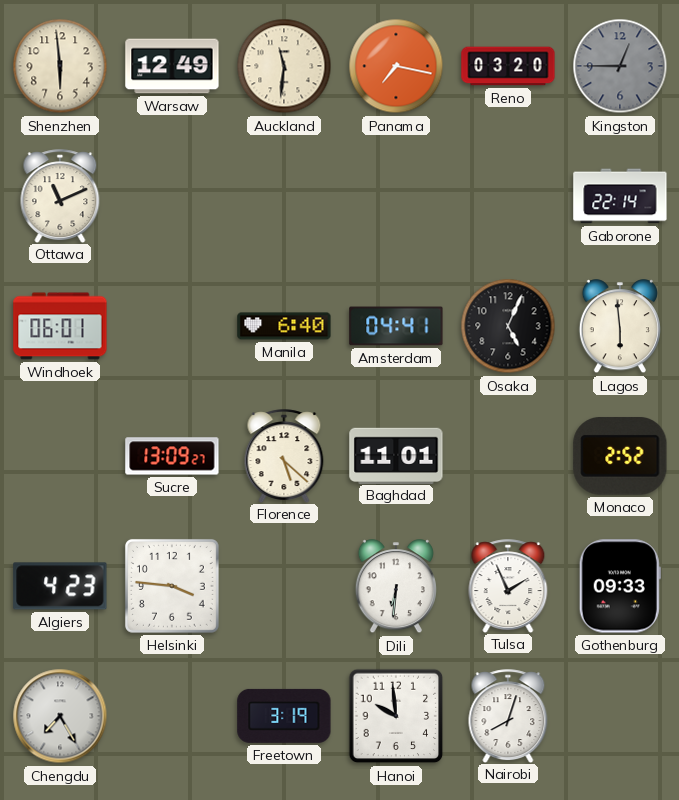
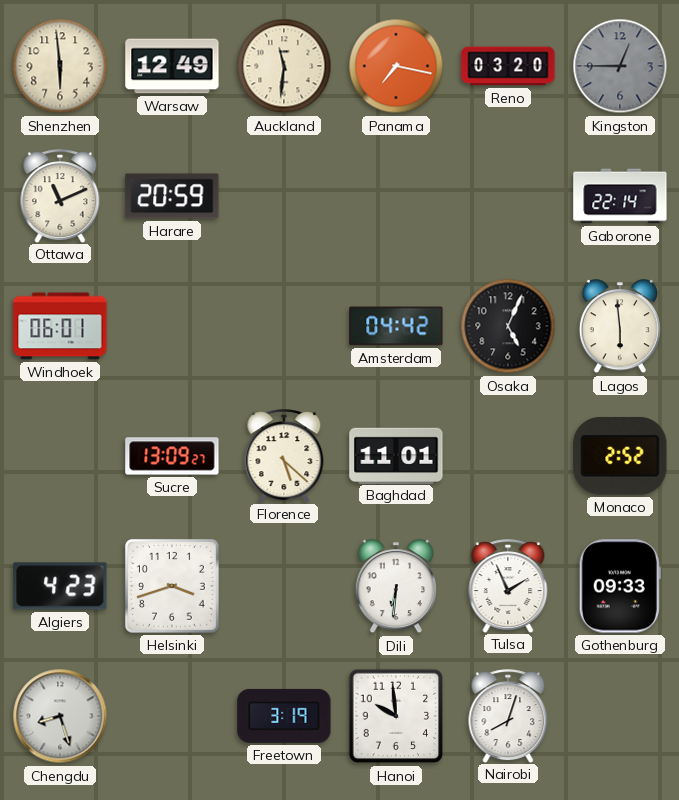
Harare: none -> 20:59
Manila: 6:40 -> none
Amsterdam: 04:41 -> 04:42
Helsinki: 3:46 -> 3:42
Chengdu: 7:25 -> 8:27
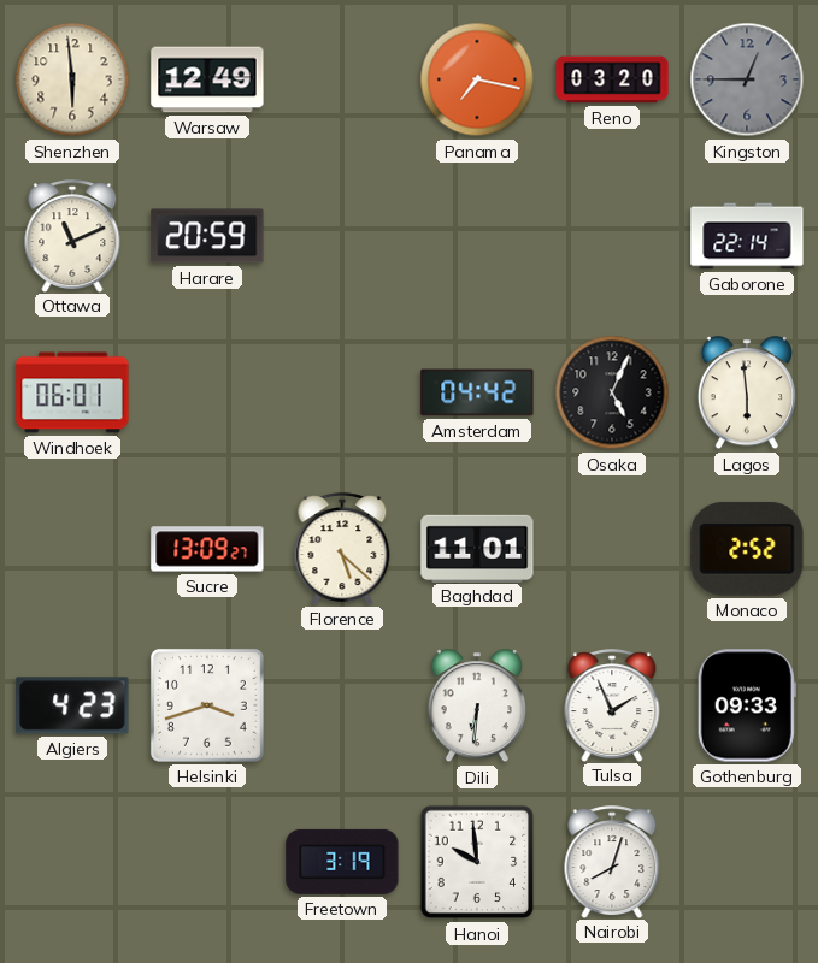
Auckland: 11:31 -> none
Chengdu: 8:27 -> none
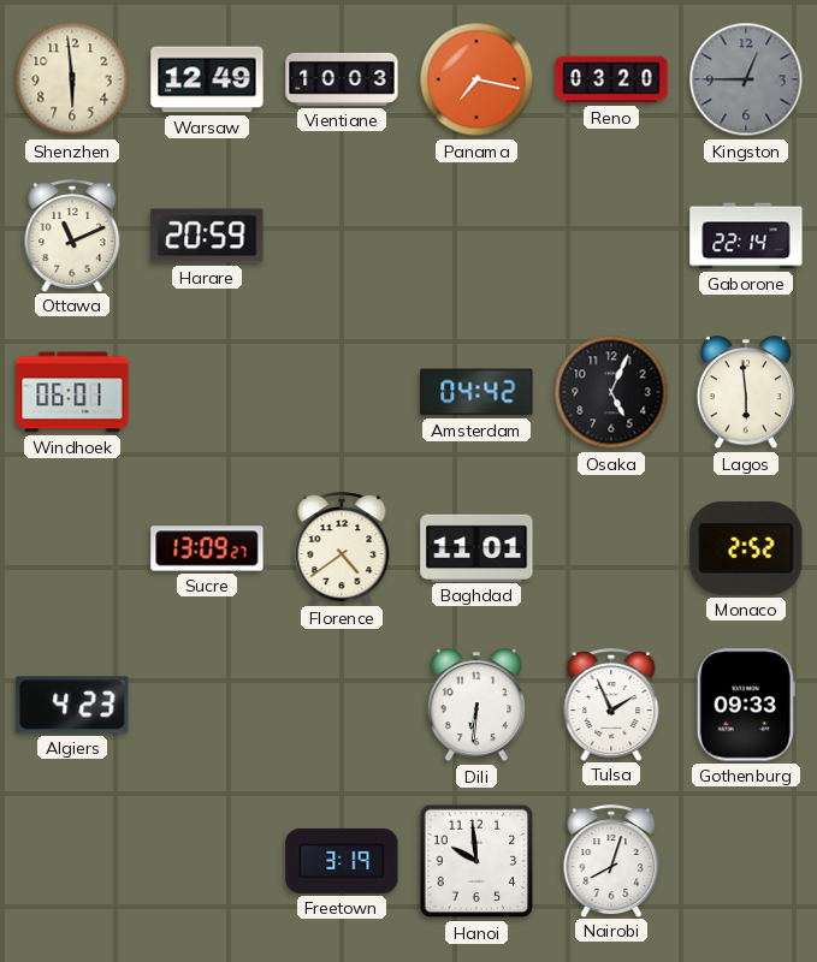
Vientiane: none -> 10:03
Florence: 5:22 -> 4:39
Helsinki: 3:42 -> none
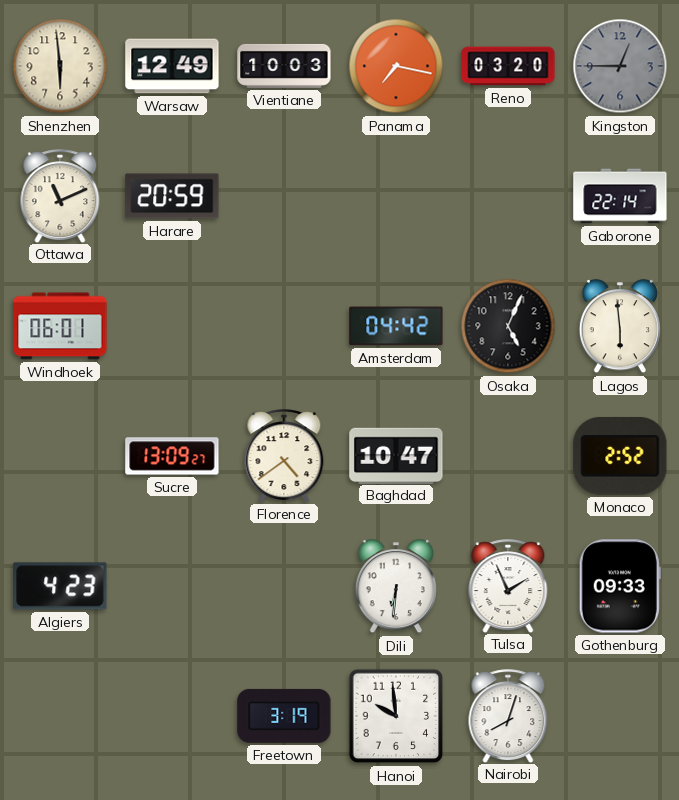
Baghdad: 11:01 -> 10:47
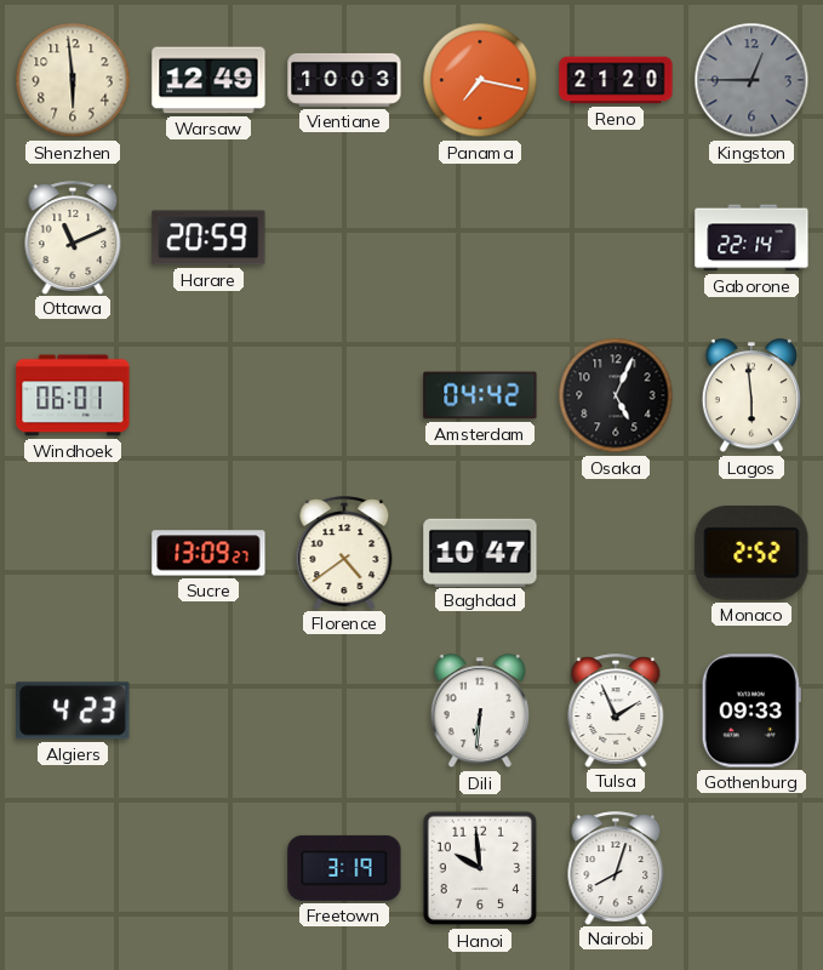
Reno: 03:20 -> 21:20
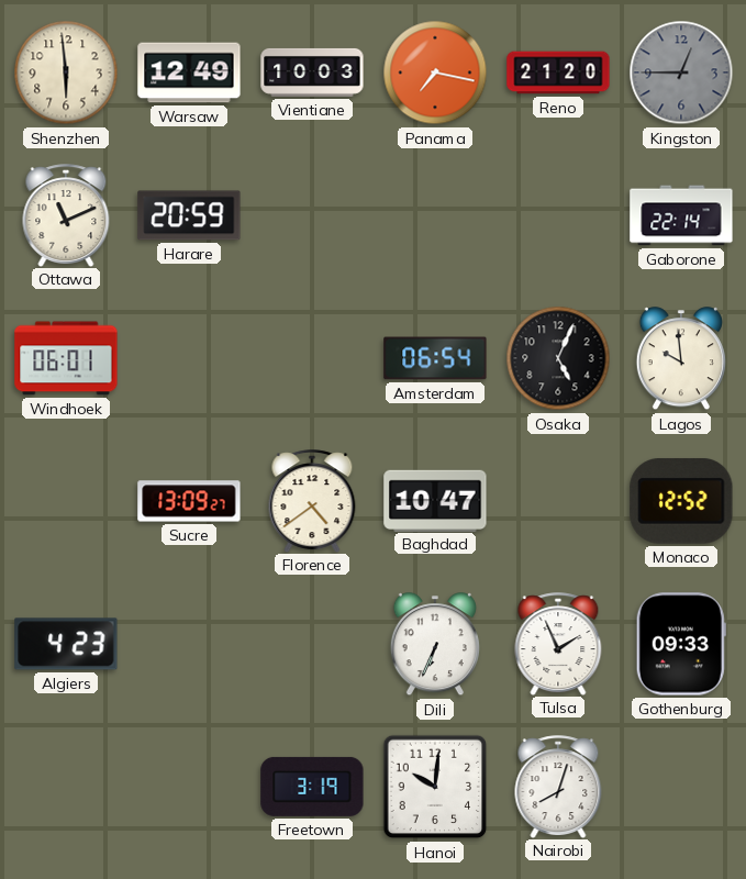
Amsterdam: 04:42 -> 06:54
Lagos: 5:59 -> 9:59
Monaco: 2:52 -> 12:52
Dili: 6:31 -> 6:34
Hanoi: 9:59 -> 10:01
